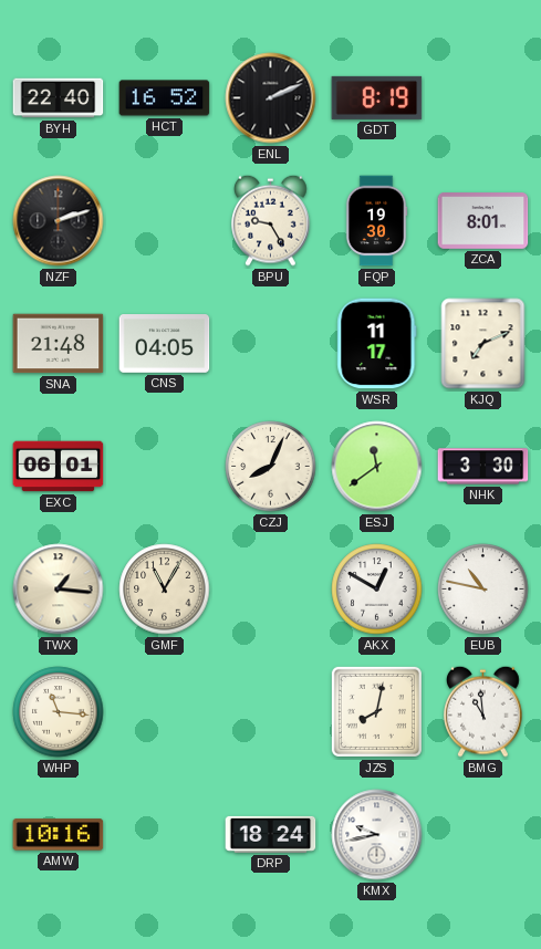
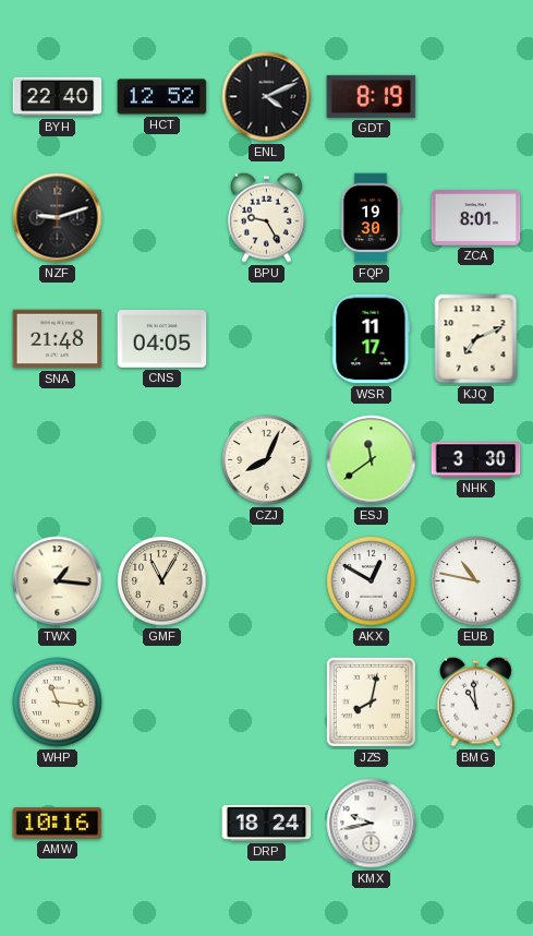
HCT: 16:52 -> 12:52
ENL: 2:11 -> 4:11
NZF: 2:12 -> 9:12
EXC: 06:01 -> none
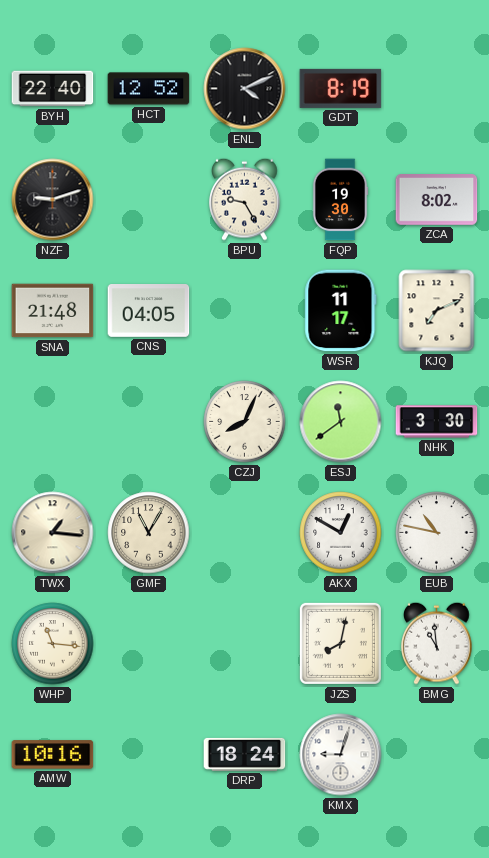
ZCA: 8:01 -> 8:02
KMX: 9:43 -> 9:03
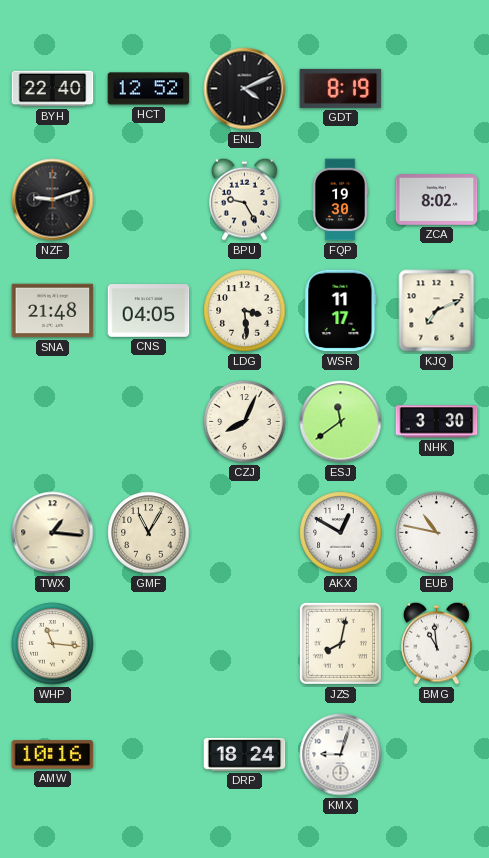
LDG: none -> 3:29
